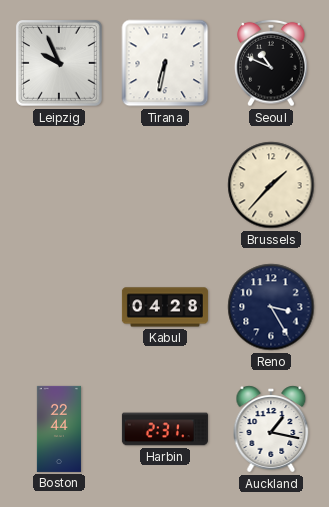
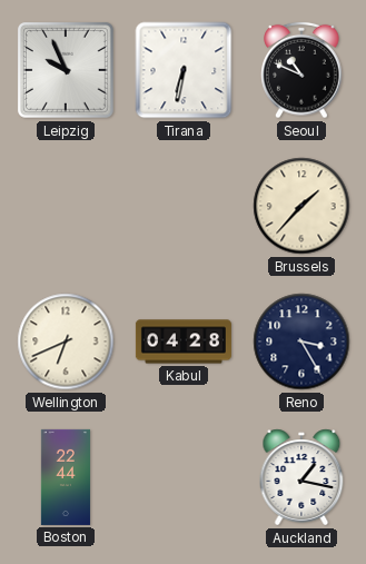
Wellington: none -> 6:41
Harbin: 2:31 -> none
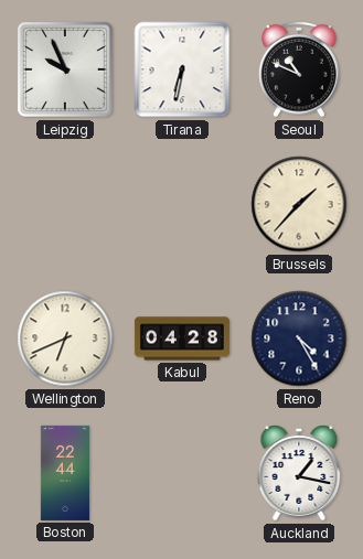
Reno: 3:25 -> 4:25
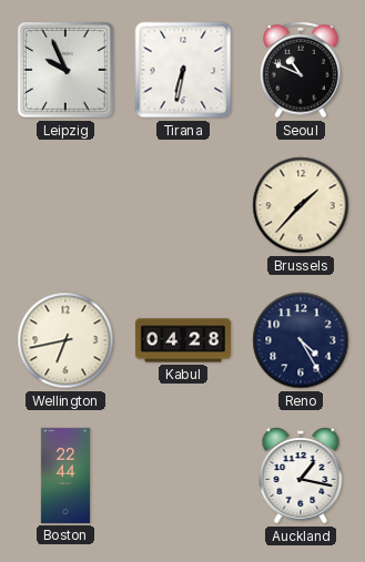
Wellington: 6:41 -> 6:43
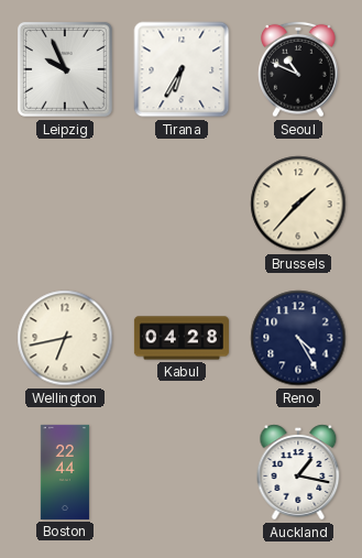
Tirana: 6:32 -> 6:35
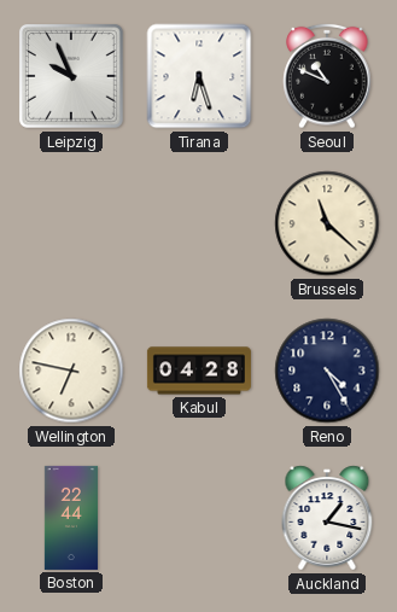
Tirana: 6:35 -> 6:27
Brussels: 1:37 -> 11:22
Wellington: 6:43 -> 6:47
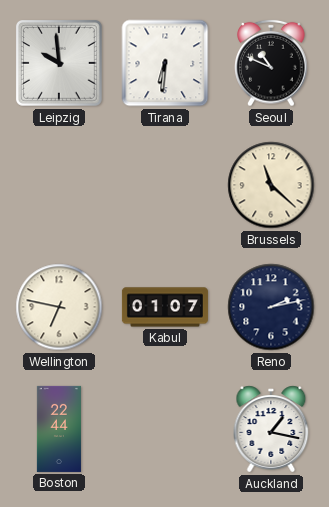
Leipzig: 9:56 -> 9:59
Tirana: 6:27 -> 6:31
Kabul: 04:28 -> 01:07
Reno: 4:25 -> 2:13
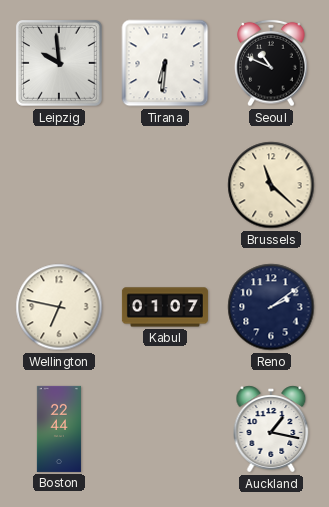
Reno: 2:13 -> 2:09
